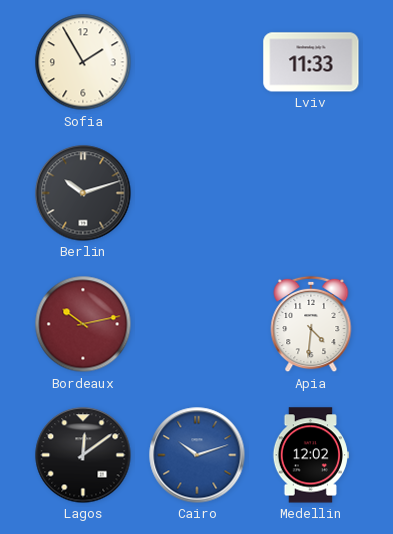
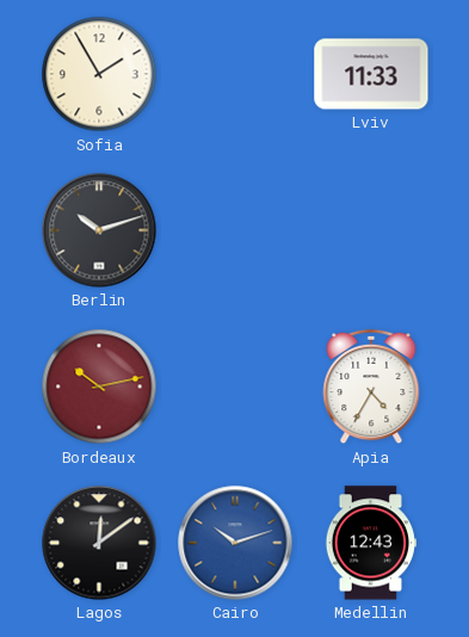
Apia: 4:31 -> 4:35
Medellin: 12:02 -> 12:43
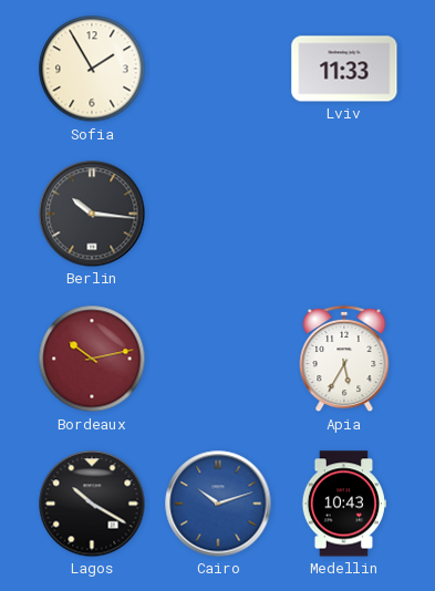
Berlin: 10:12 -> 10:16
Apia: 4:35 -> 5:35
Lagos: 12:09 -> 10:20
Medellin: 12:43 -> 10:43
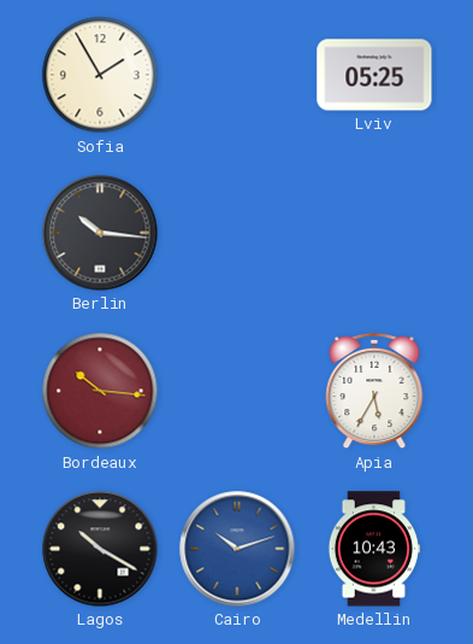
Lviv: 11:33 -> 05:25
Bordeaux: 10:13 -> 10:16
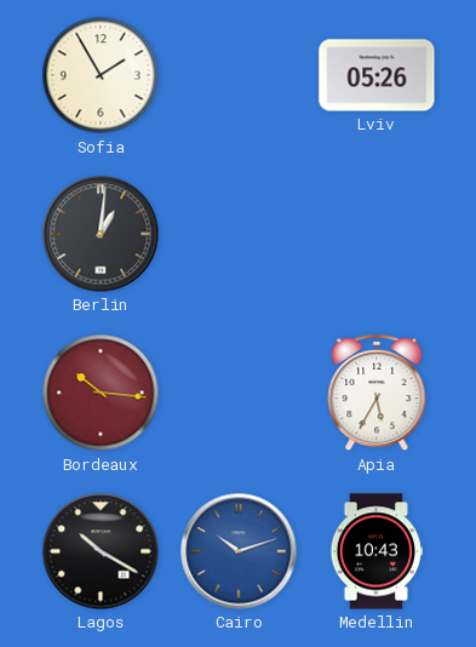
Lviv: 05:25 -> 05:26
Berlin: 10:16 -> 1:01
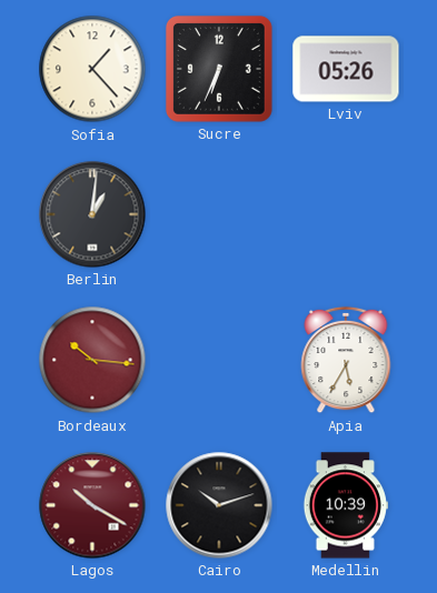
Sofia: 1:55 -> 1:23
Sucre: none -> 6:34
Lagos dial: black -> burgundy
Cairo dial: blue -> black
Medellin: 10:43 -> 10:39
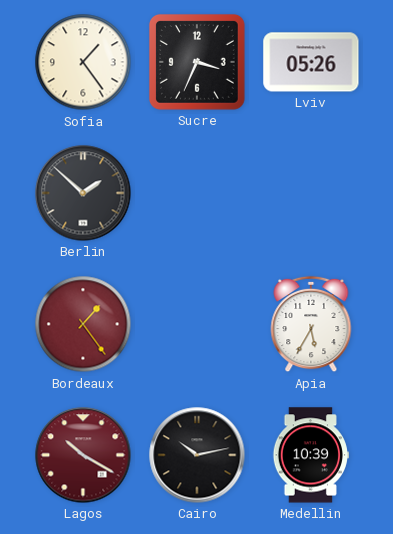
Sofia: 1:23 -> 1:24
Sucre: 6:34 -> 3:34
Berlin: 1:01 -> 1:52
Bordeaux: 10:16 -> 1:24
Cairo: 10:12 -> 10:13
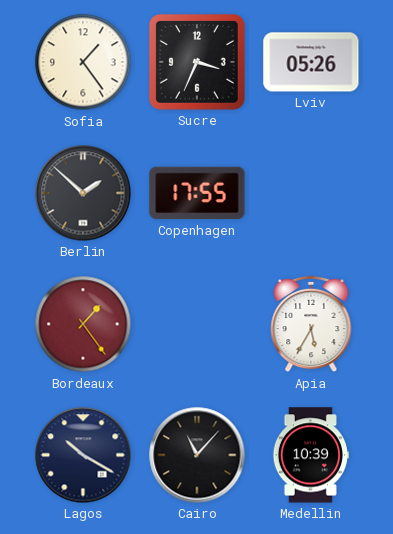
Copenhagen: none -> 17:55
Lagos dial: burgundy -> navy
Cairo: 10:13 -> 11:07
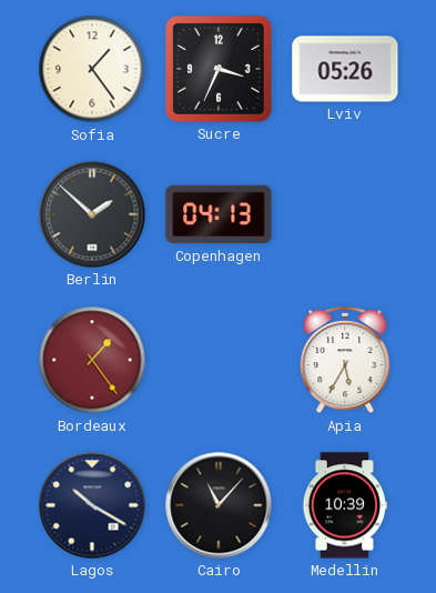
Copenhagen: 17:55 -> 04:13
